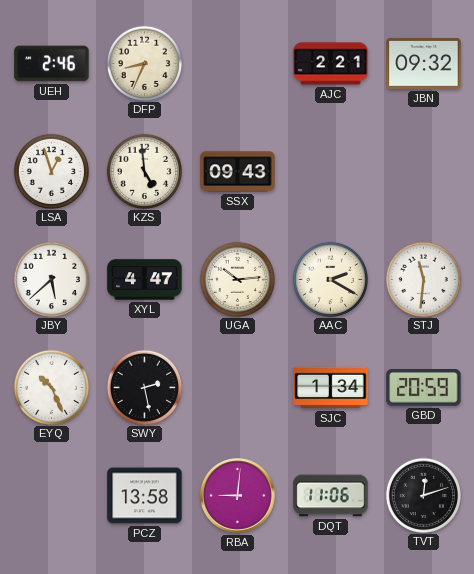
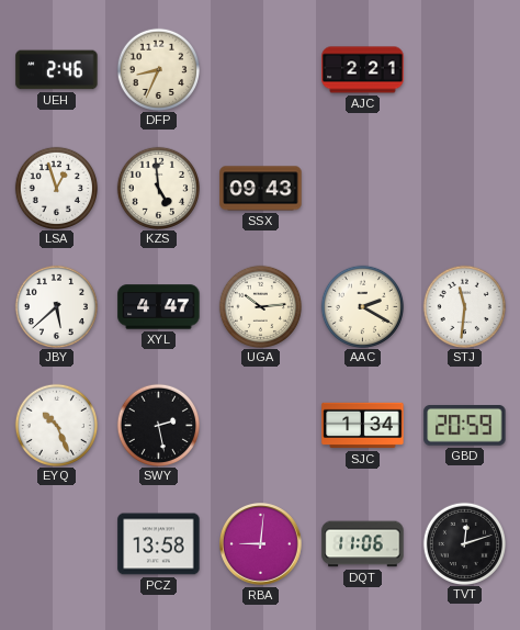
JBN: 09:32 -> none
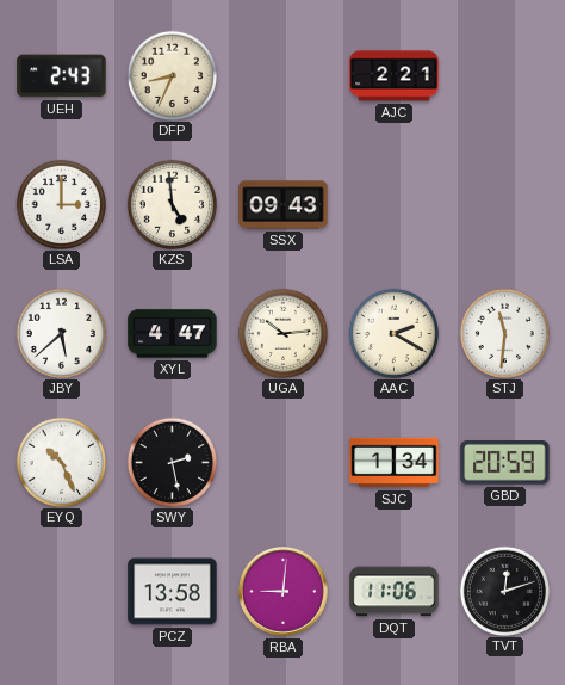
UEH: 2:46 -> 2:43
LSA: 12:57 -> 3:00
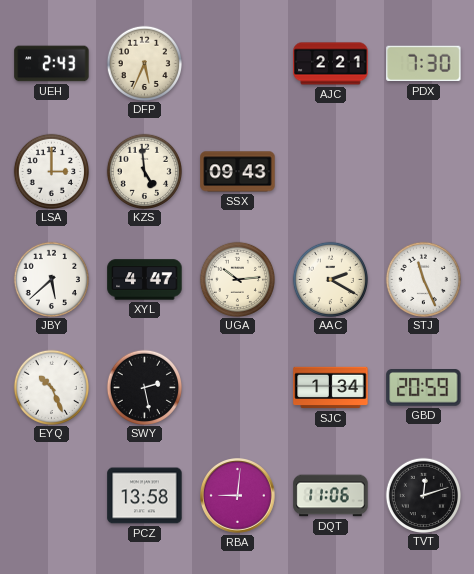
DFP: 8:34 -> 5:34
PDX: none -> 7:30
STJ: 11:31 -> 11:26
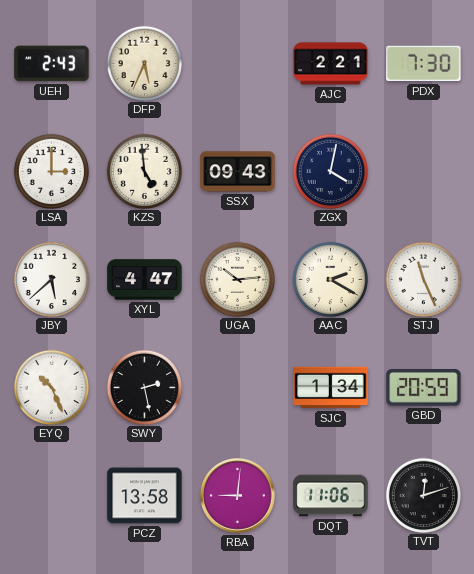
ZGX: none -> 4:02
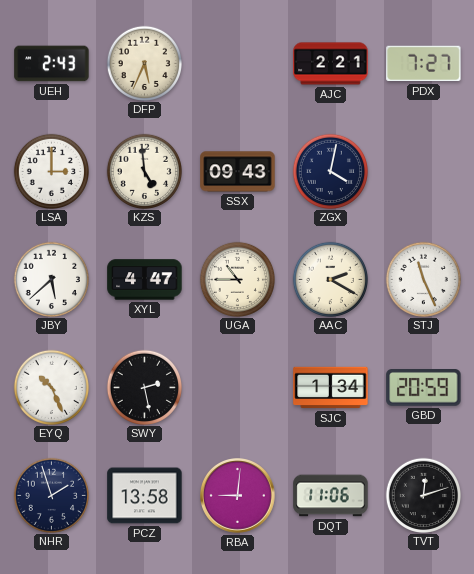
PDX: 7:30 -> 7:27
UGA: 10:14 -> 10:45
NHR: none -> 1:57
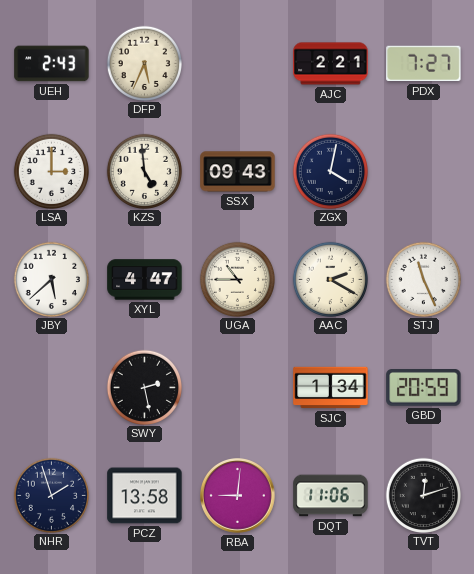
EYQ: 10:26 -> none
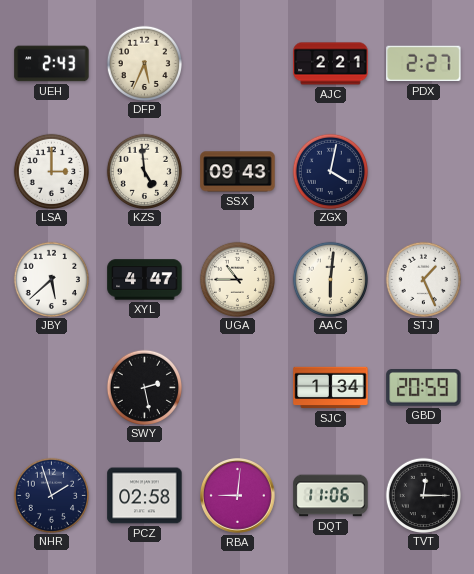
PDX: 7:27 -> 2:27
AAC: 2:20 -> 6:01
STJ: 11:26 -> 1:26
PCZ: 13:58 -> 02:58
TVT: 12:12 -> 12:15
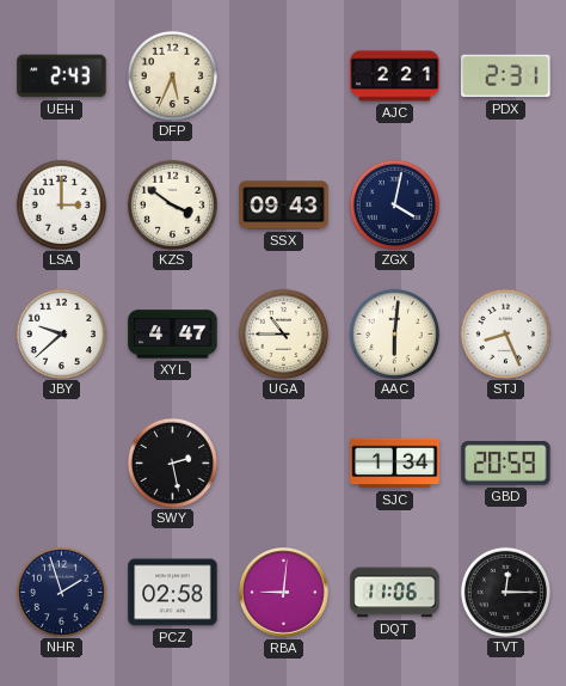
PDX: 2:27 -> 2:31
KZS: 4:59 -> 3:51
JBY: 5:38 -> 9:38
STJ: 1:26 -> 8:26
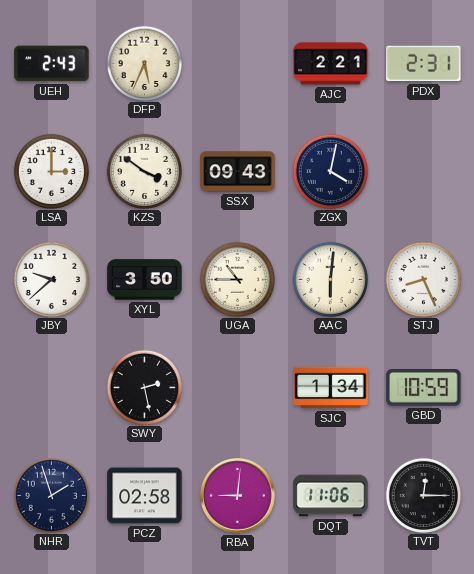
XYL: 4:47 -> 3:50
GBD: 20:59 -> 10:59
